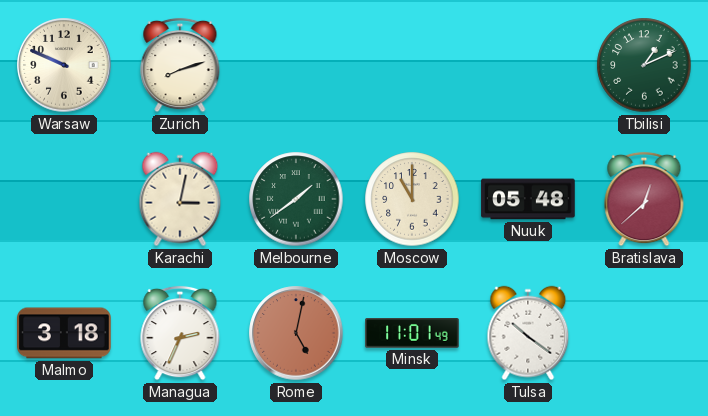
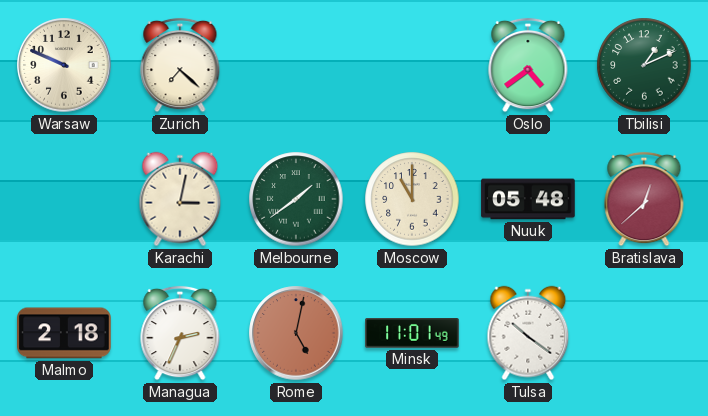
Zurich: 8:12 -> 7:22
Oslo: none -> 4:39
Malmo: 3:18 -> 2:18
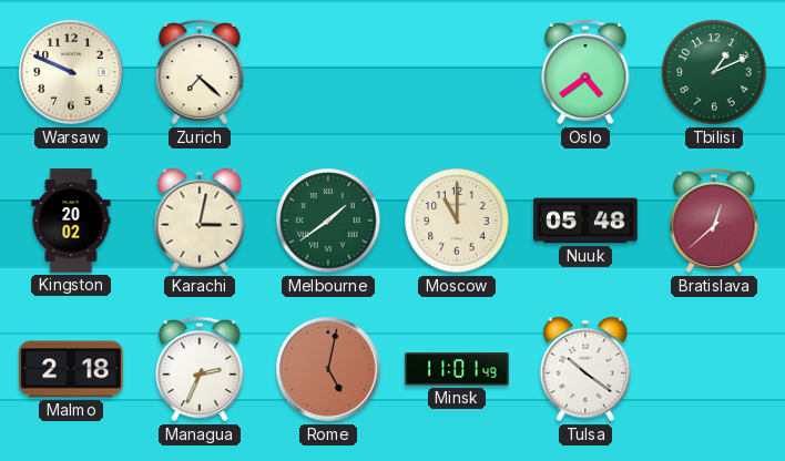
Kingston: none -> 20:02
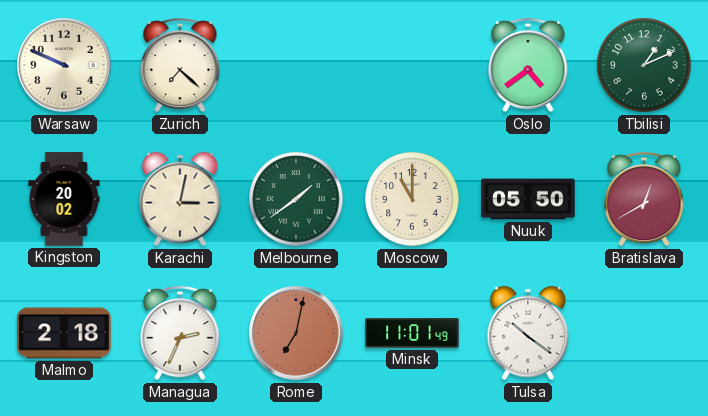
Nuuk: 05:48 -> 05:50
Bratislava: 12:38 -> 12:40
Rome: 5:02 -> 7:02
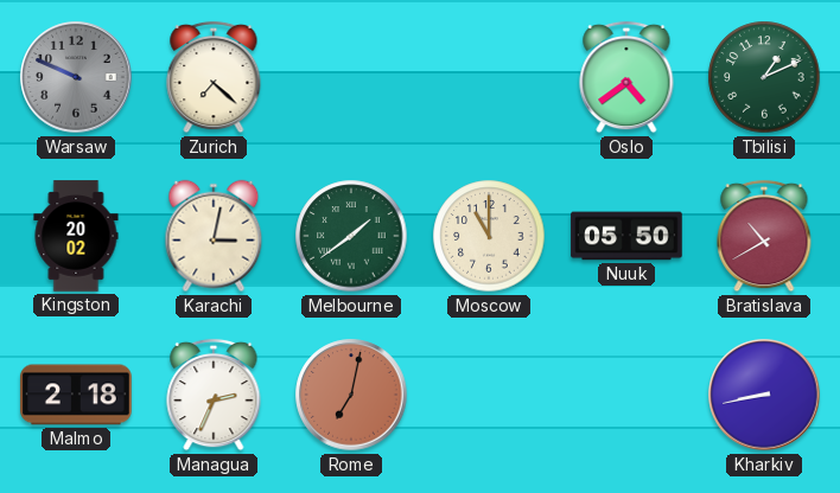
Warsaw dial: cream -> grey
Bratislava: 12:40 -> 10:40
Minsk: 11:01 -> none
Tulsa: 10:21 -> none
Kharkiv: none -> 8:43
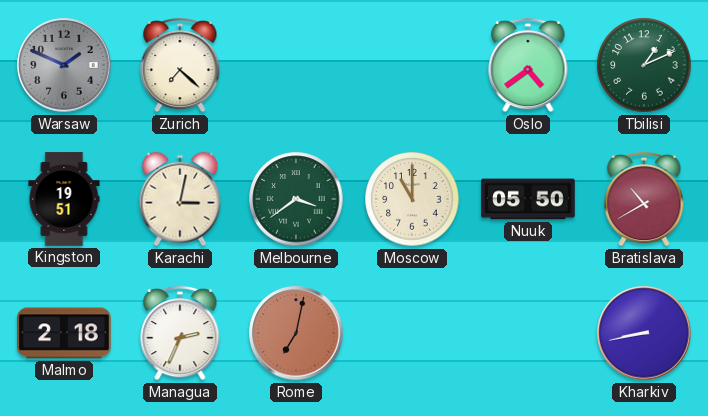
Warsaw: 9:49 -> 1:49
Kingston: 20:02 -> 19:51
Melbourne: 1:39 -> 3:39
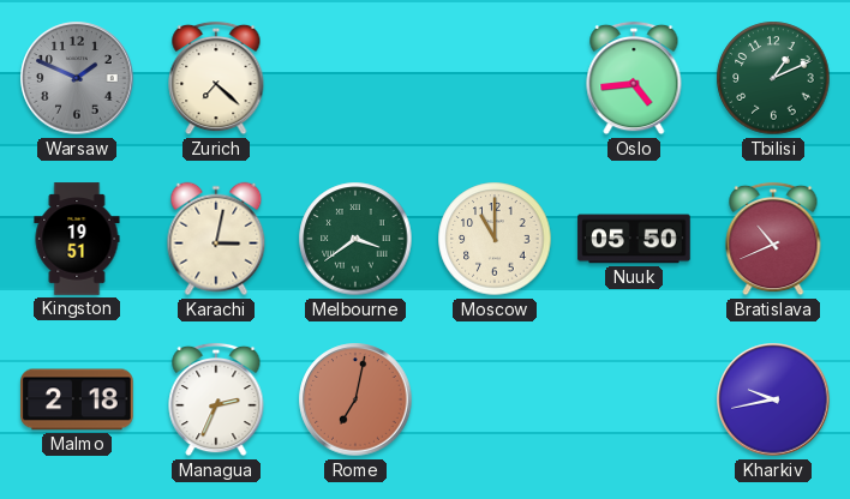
Oslo: 4:39 -> 4:44
Bratislava: 10:40 -> 10:41
Kharkiv: 8:43 -> 9:43
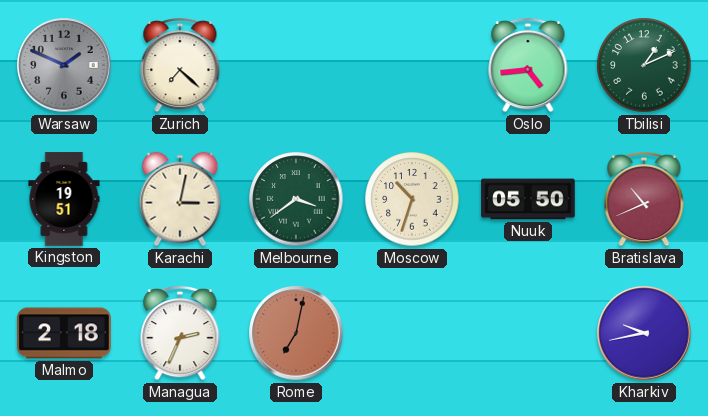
Moscow: 11:00 -> 10:33
